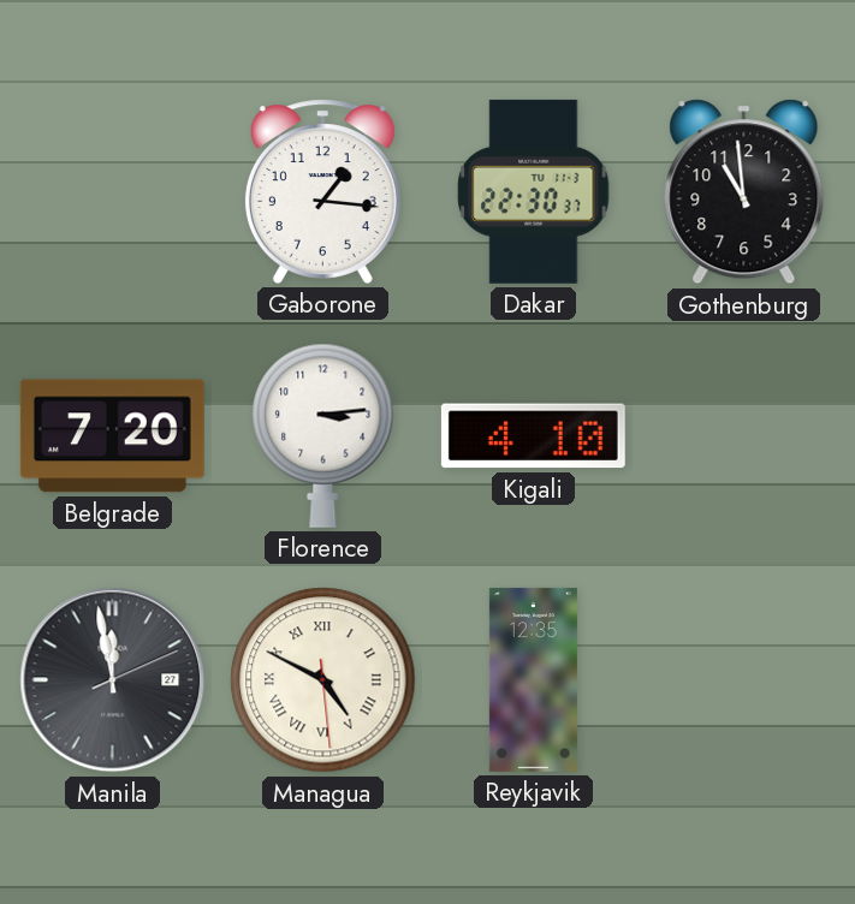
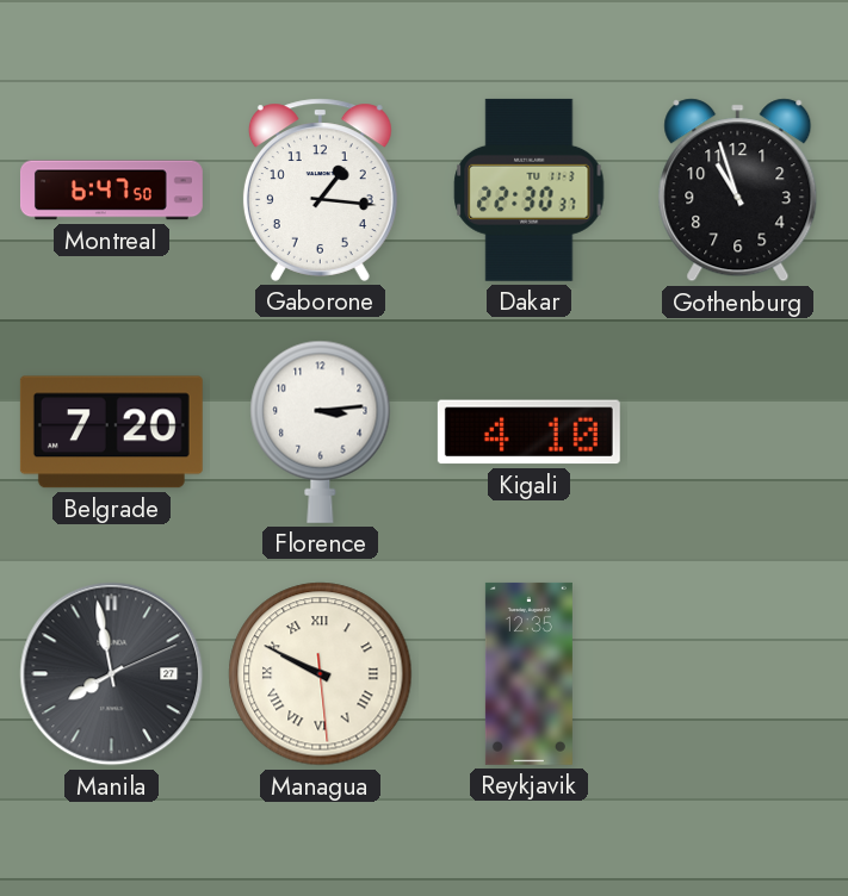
Montreal: none -> 6:47
Gothenburg: 10:59 -> 10:57
Manila: 11:58 -> 7:58
Managua: 4:49 -> 9:49
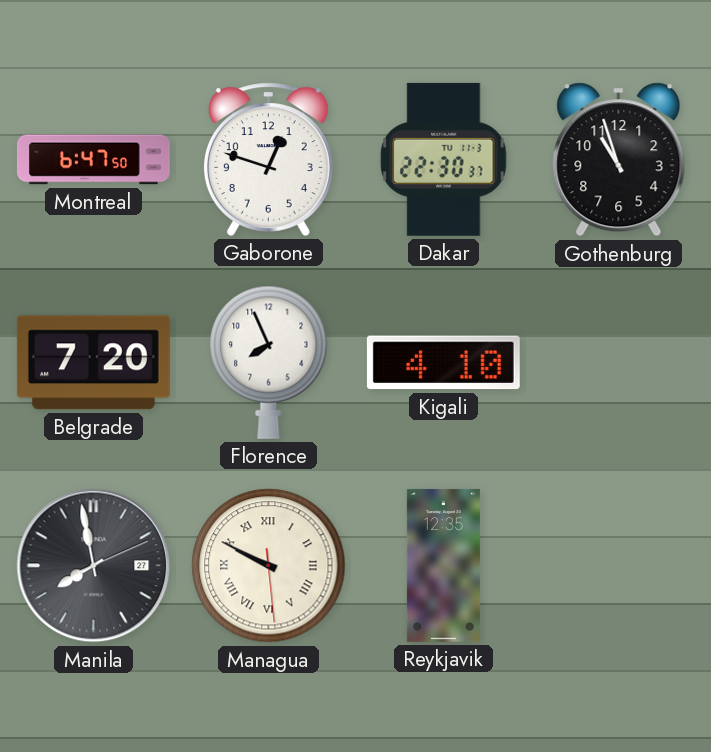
Gaborone: 1:16 -> 12:48
Florence: 3:14 -> 7:56
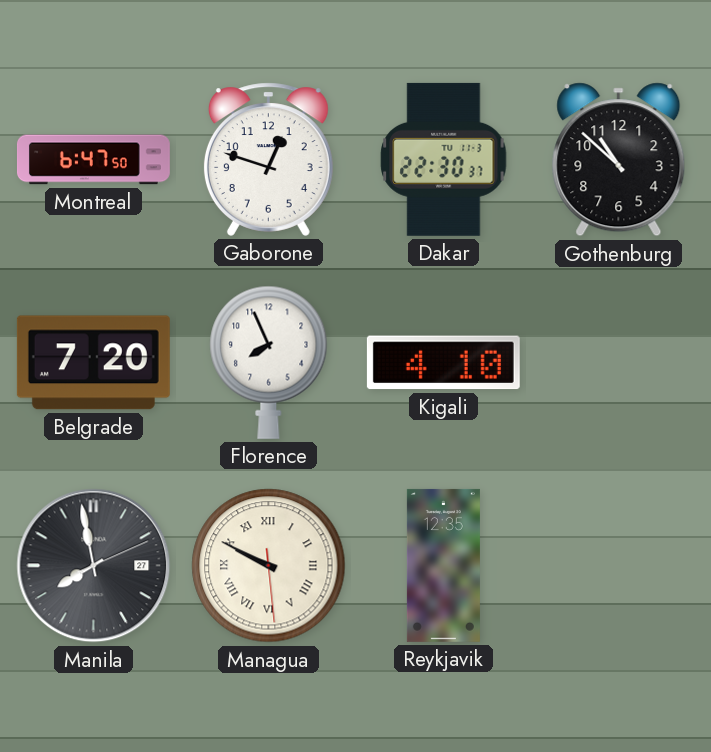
Gothenburg: 10:57 -> 10:52
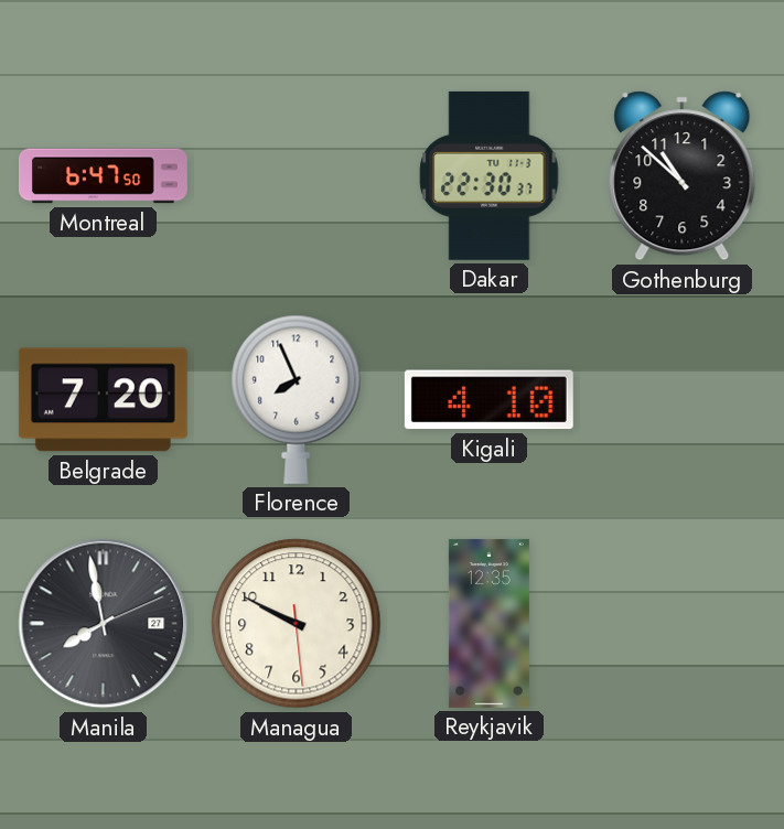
Gaborone: 12:48 -> none
Managua numerals: Roman -> Arabic
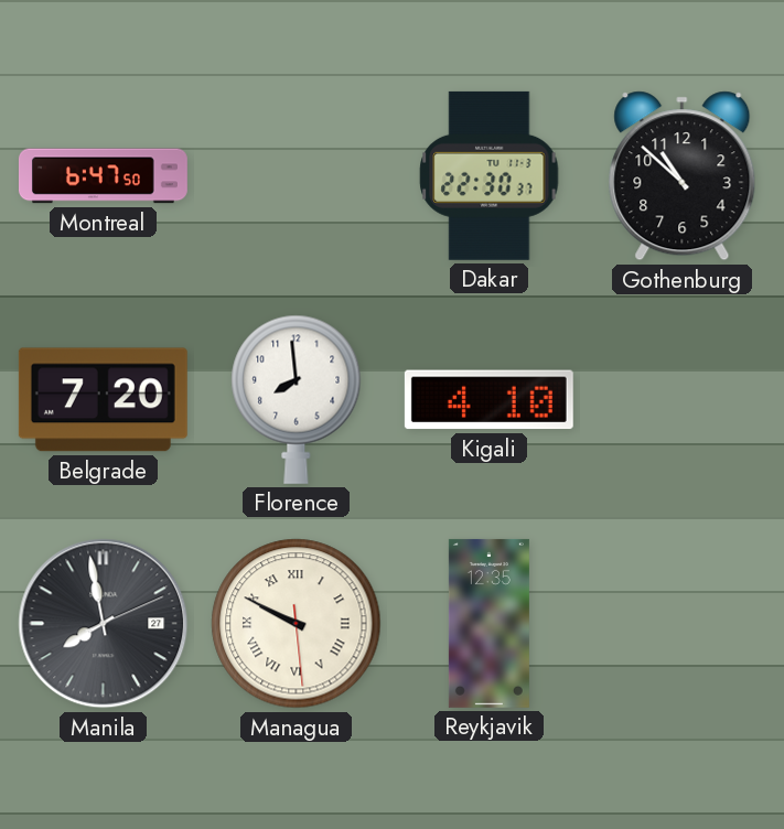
Florence: 7:56 -> 7:59
Managua numerals: Arabic -> Roman
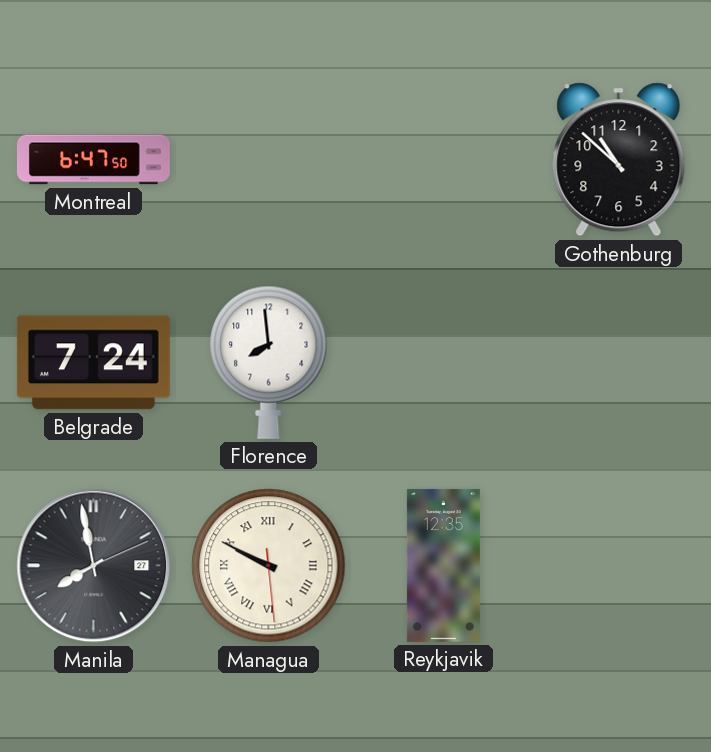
Dakar: 22:30 -> none
Belgrade: 7:20 -> 7:24
Kigali: 4:10 -> none
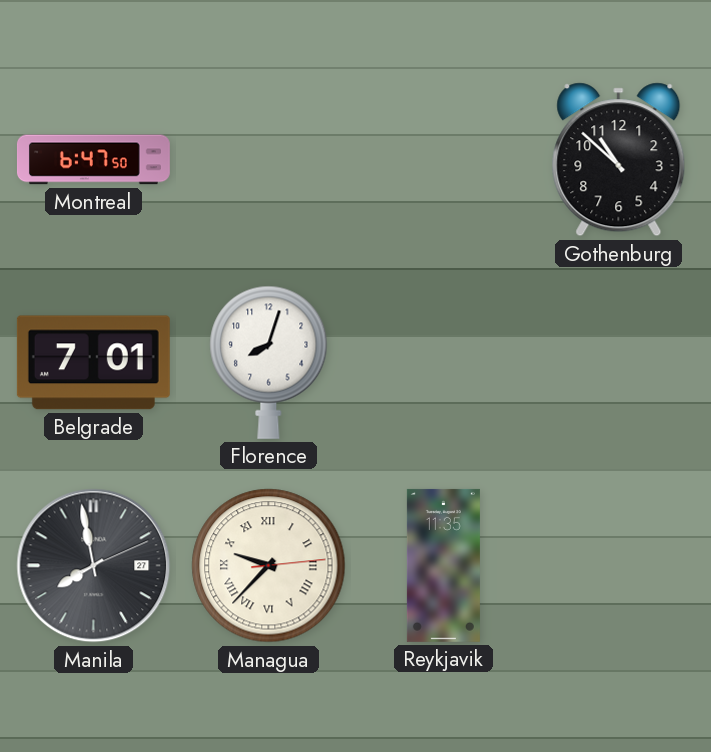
Belgrade: 7:24 -> 7:01
Florence: 7:59 -> 8:03
Managua: 9:49 -> 9:37
Reykjavik: 12:35 -> 11:35
